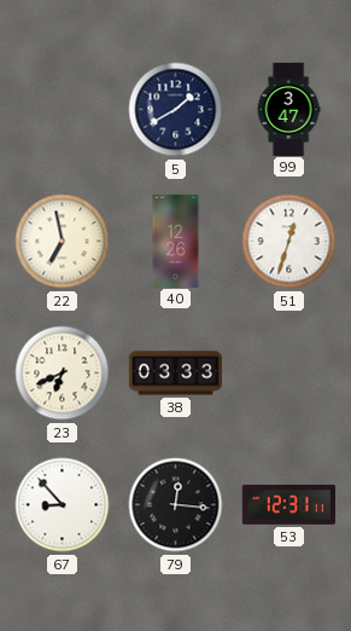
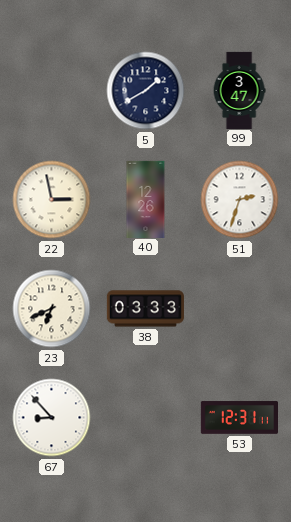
22: 6:58 -> 2:58
51: 12:33 -> 2:33
79: 12:16 -> none
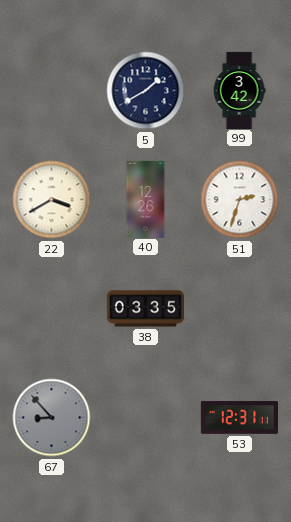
99: 3:47 -> 3:42
22: 2:58 -> 3:40
23: 6:41 -> none
38: 03:33 -> 03:35
67 dial: white -> grey
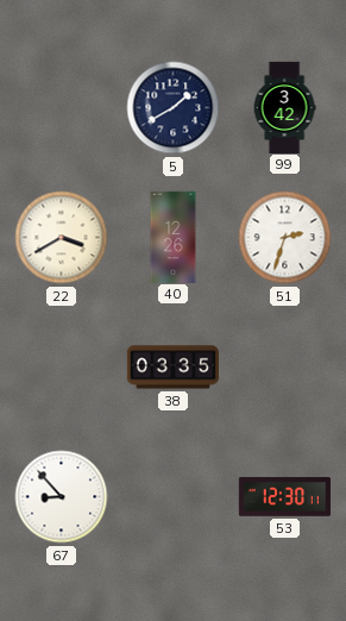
67 dial: grey -> white
53: 12:31 -> 12:30
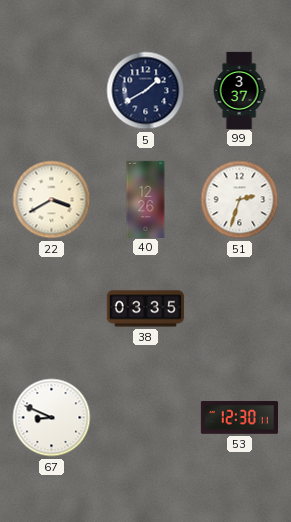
99: 3:42 -> 3:37
67: 8:53 -> 8:49
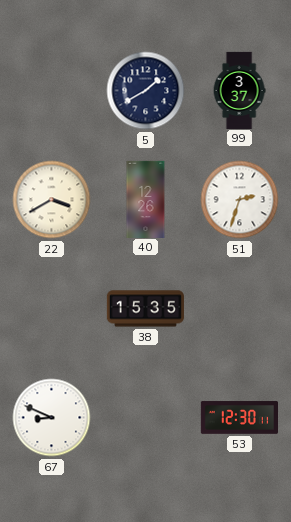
38: 03:35 -> 15:35
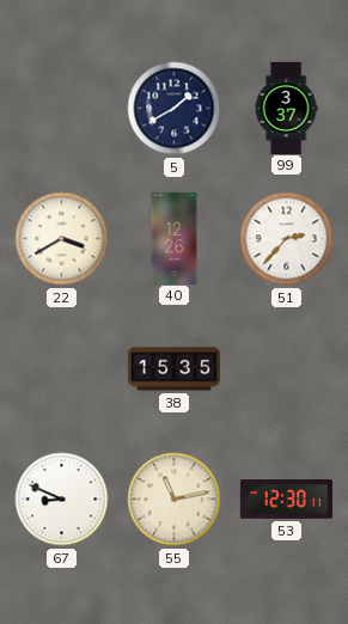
51: 2:33 -> 2:37
55: none -> 11:13
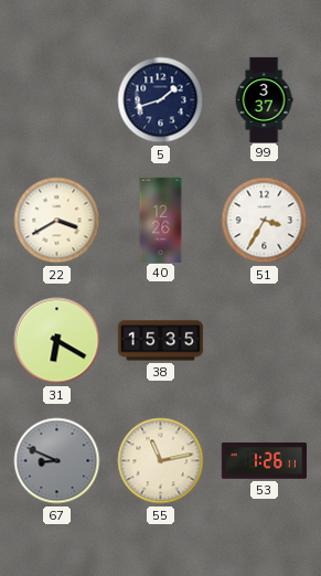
5: 1:40 -> 1:42
51: 2:37 -> 3:35
31: none -> 6:20
67 dial: white -> grey
53: 12:30 -> 1:26
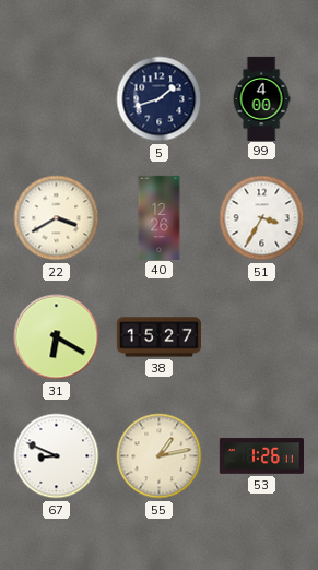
99: 3:37 -> 4:00
38: 15:35 -> 15:27
67 dial: grey -> white
55: 11:13 -> 1:13
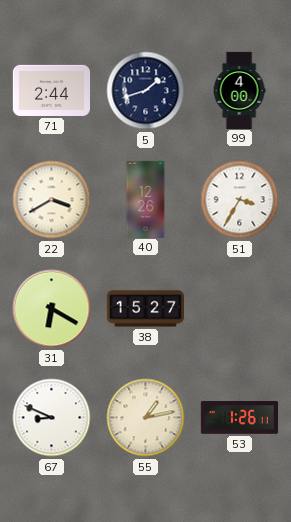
71: none -> 2:44
